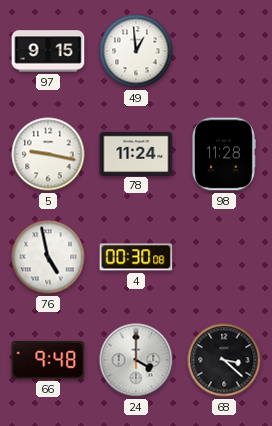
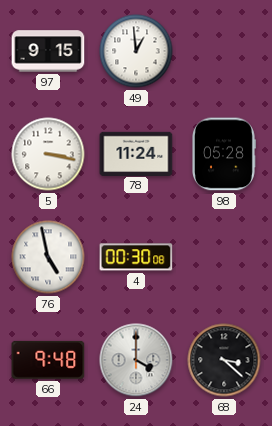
5: 9:17 -> 3:17
98: 11:28 -> 05:28
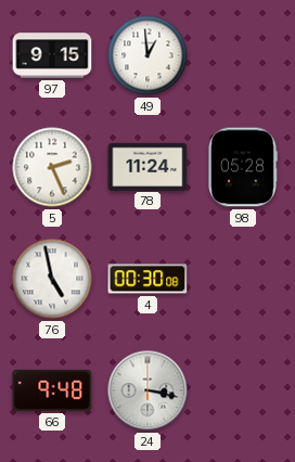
5: 3:17 -> 2:26
24: 4:00 -> 3:17
68: 3:22 -> none
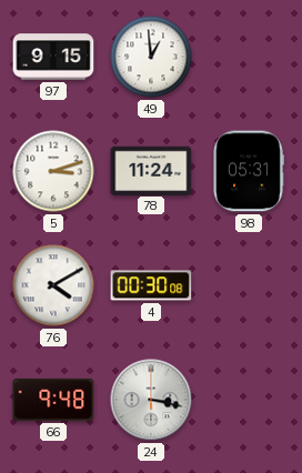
5: 2:26 -> 3:12
98: 05:28 -> 05:31
76: 4:58 -> 4:10
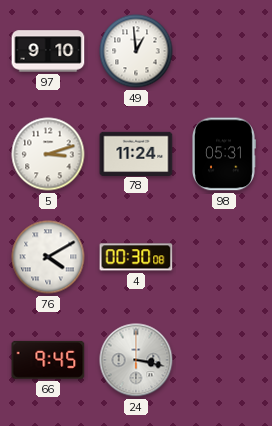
97: 9:15 -> 9:10
66: 9:48 -> 9:45
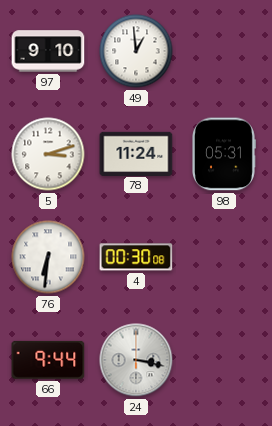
76: 4:10 -> 6:31
66: 9:45 -> 9:44
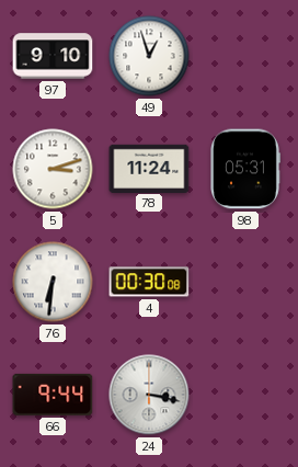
49: 12:59 -> 12:57
